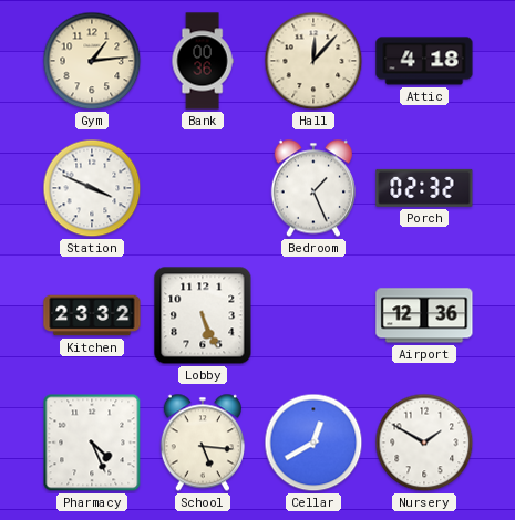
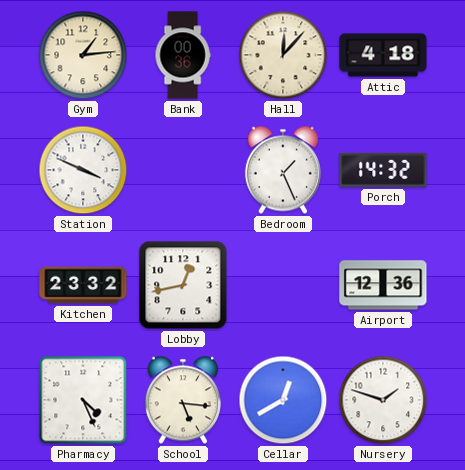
Porch: 02:32 -> 14:32
Lobby: 5:26 -> 12:43
Nursery: 1:50 -> 1:48
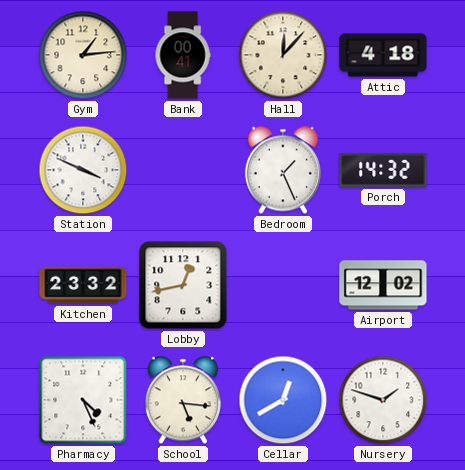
Bank: 00:36 -> 00:41
Airport: 12:36 -> 12:02
